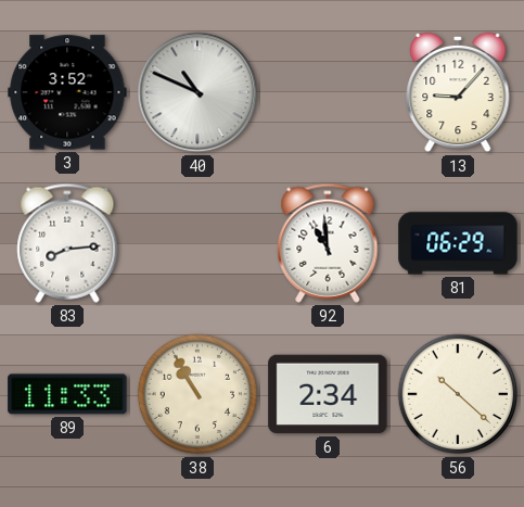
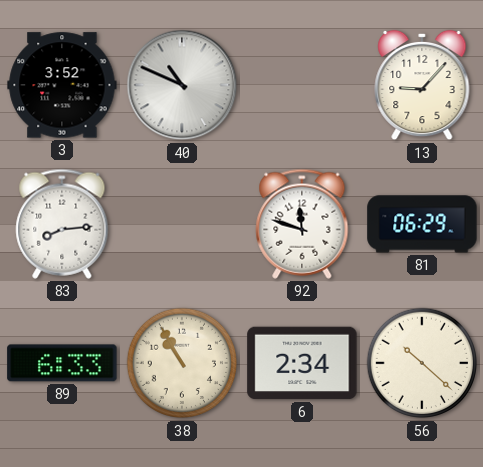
92: 10:59 -> 11:48
89: 11:33 -> 6:33
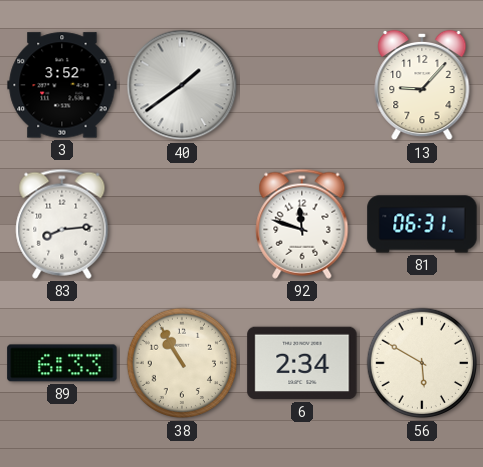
40: 10:49 -> 1:39
81: 06:29 -> 06:31
56: 10:22 -> 5:50
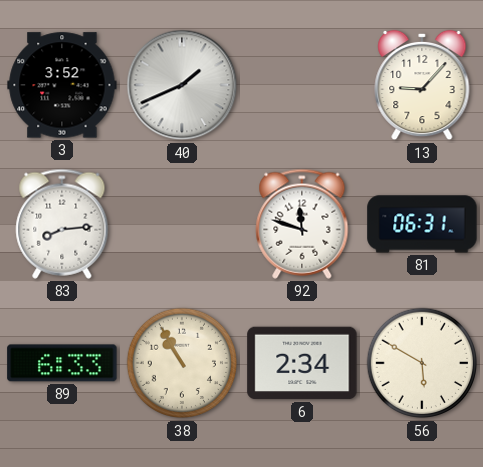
40: 1:39 -> 1:41
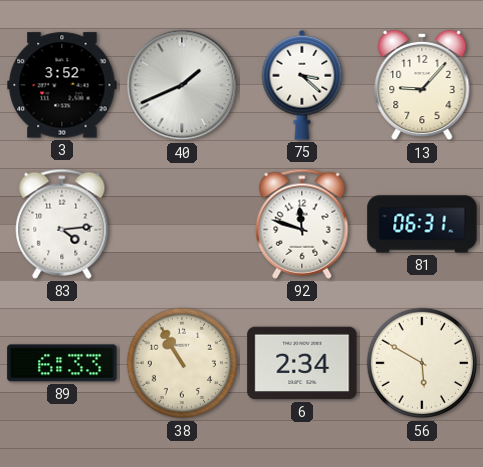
75: none -> 3:22
83: 8:14 -> 4:14
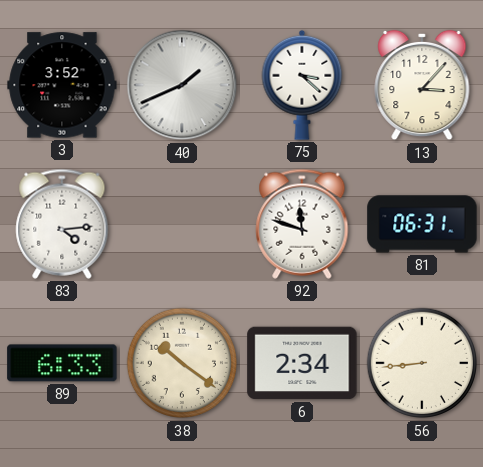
13: 9:07 -> 3:07
38: 10:55 -> 10:21
56: 5:50 -> 8:44
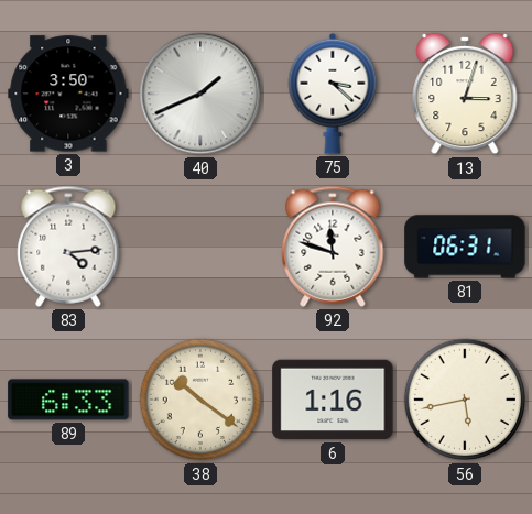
3: 3:52 -> 3:50
13: 3:07 -> 3:03
6: 2:34 -> 1:16
56: 8:44 -> 5:43
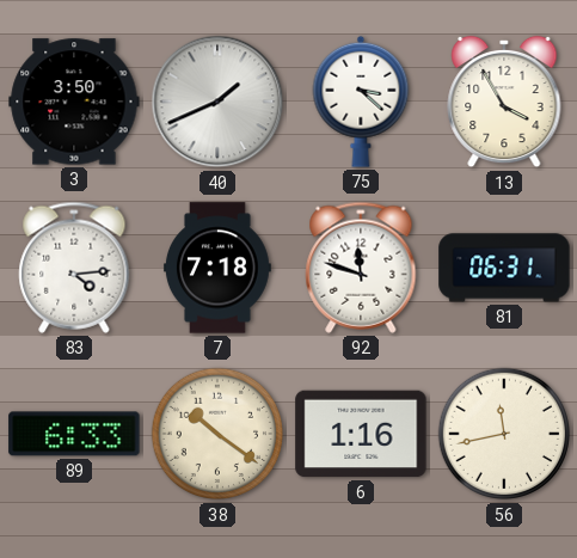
13: 3:03 -> 3:55
7: none -> 7:18
56: 5:43 -> 11:43
